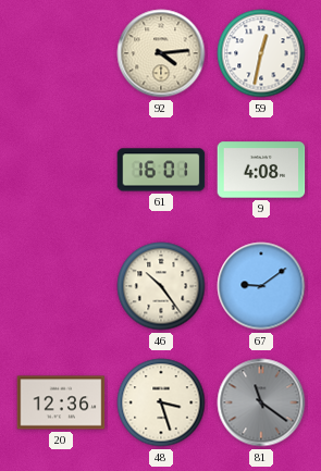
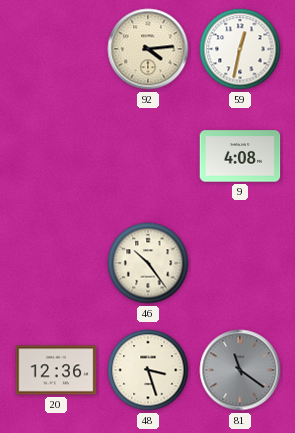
61: 16:01 -> none
67: 9:09 -> none
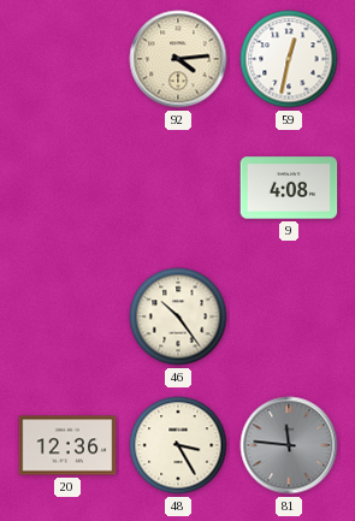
48: 3:27 -> 3:25
81: 11:21 -> 11:46
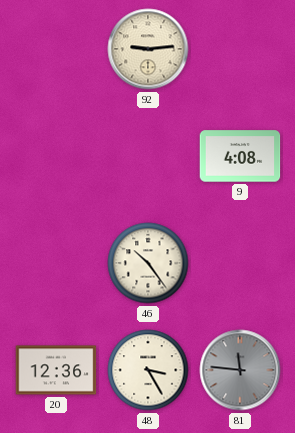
92: 4:14 -> 9:14
59: 12:32 -> none
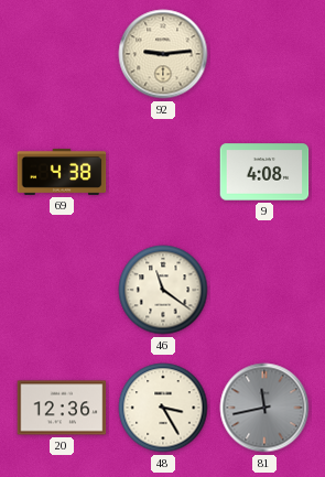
69: none -> 4:38
46: 10:24 -> 11:21
81: 11:46 -> 11:43
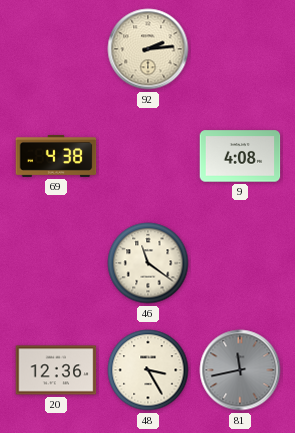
92: 9:14 -> 2:14
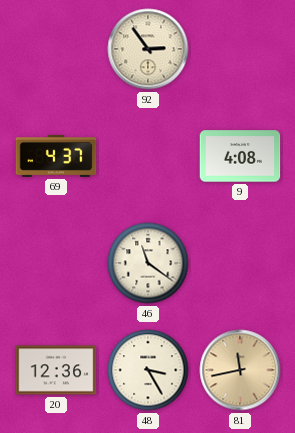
92: 2:14 -> 2:54
69: 4:38 -> 4:37
81 dial: grey -> champagne
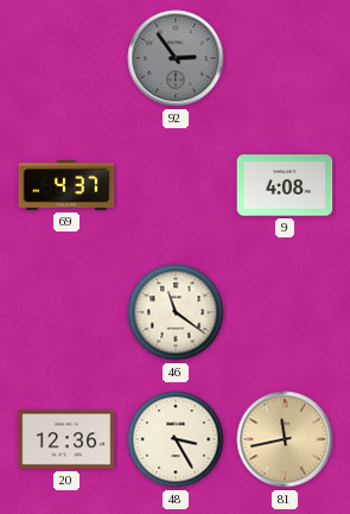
92 dial: cream -> grey
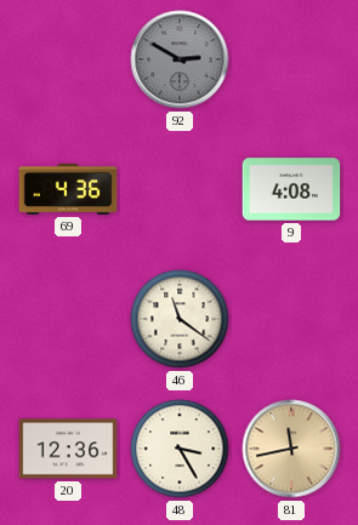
92: 2:54 -> 2:50
69: 4:37 -> 4:36
